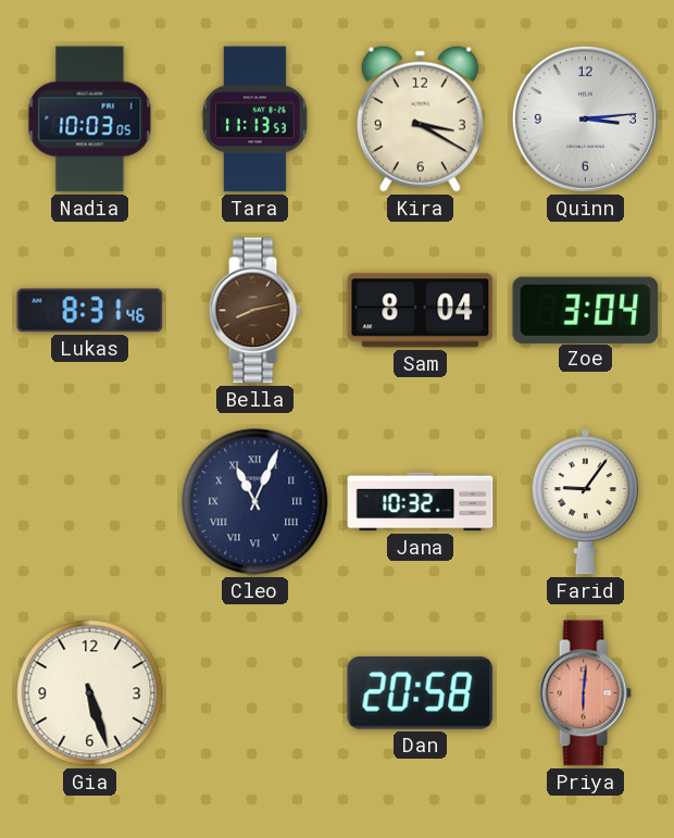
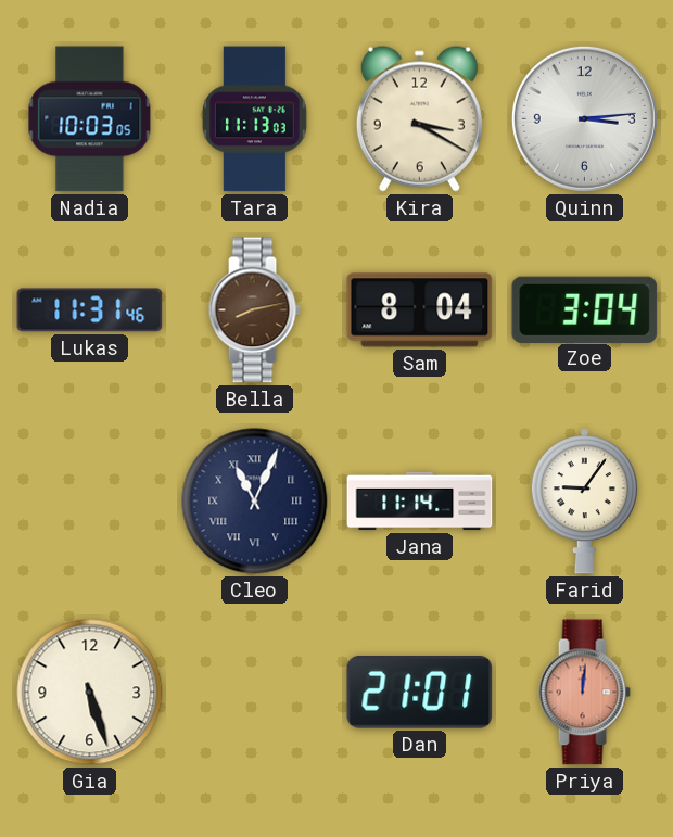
Tara: 11:13:53 -> 11:13:03
Lukas: 8:31 -> 11:31
Jana: 10:32 -> 11:14
Dan: 20:58 -> 21:01
Priya: 6:01 -> 12:01
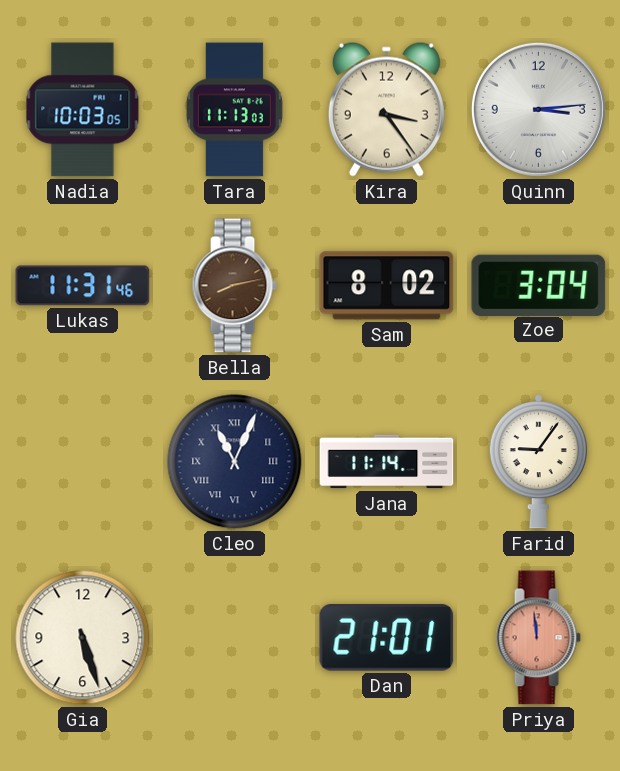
Kira: 3:20 -> 3:24
Sam: 8:04 -> 8:02
Priya: 12:01 -> 11:59
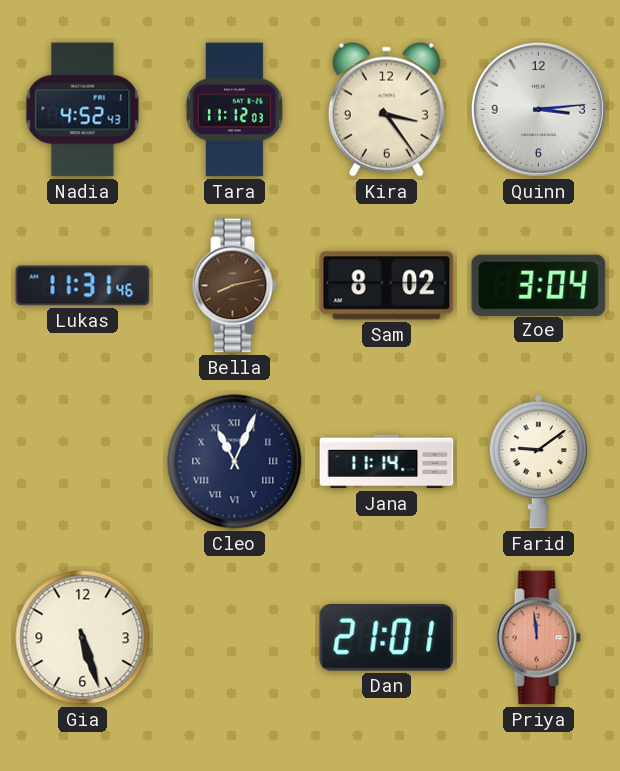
Nadia: 10:03 -> 4:52
Tara: 11:13 -> 11:12
Farid: 9:06 -> 9:09
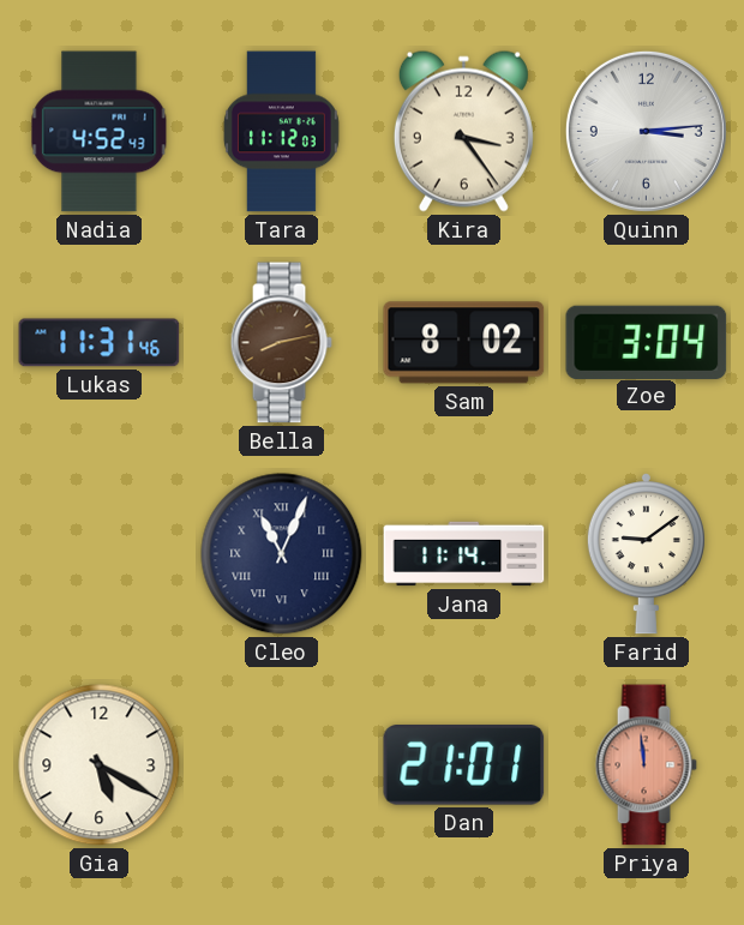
Gia: 5:27 -> 5:20
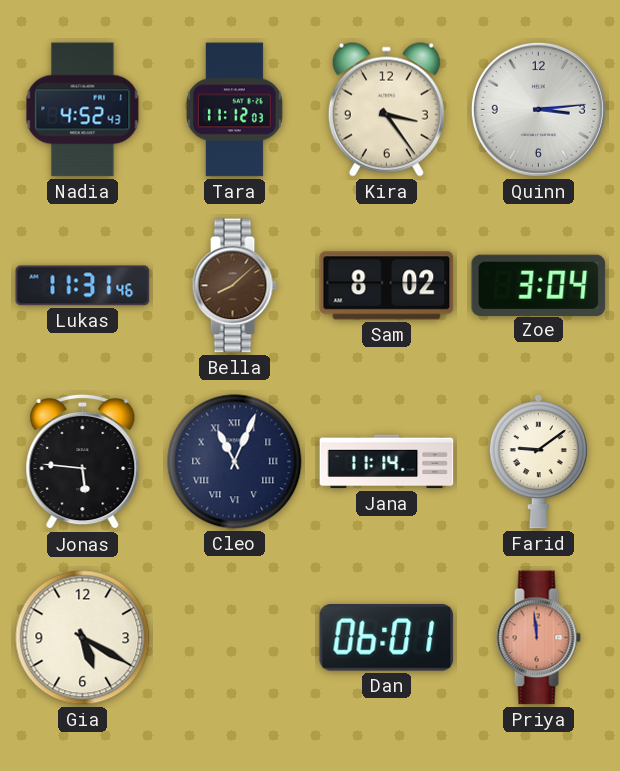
Bella: 8:13 -> 8:08
Jonas: none -> 5:46
Dan: 21:01 -> 06:01
